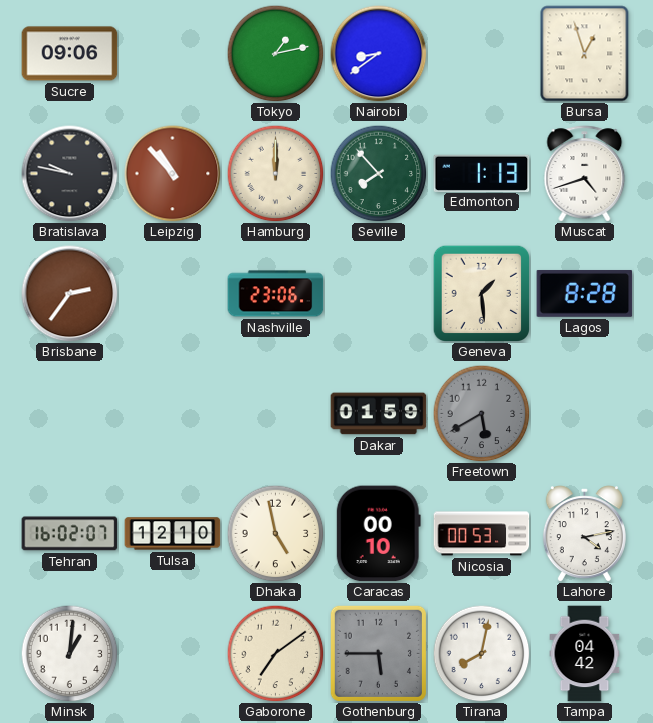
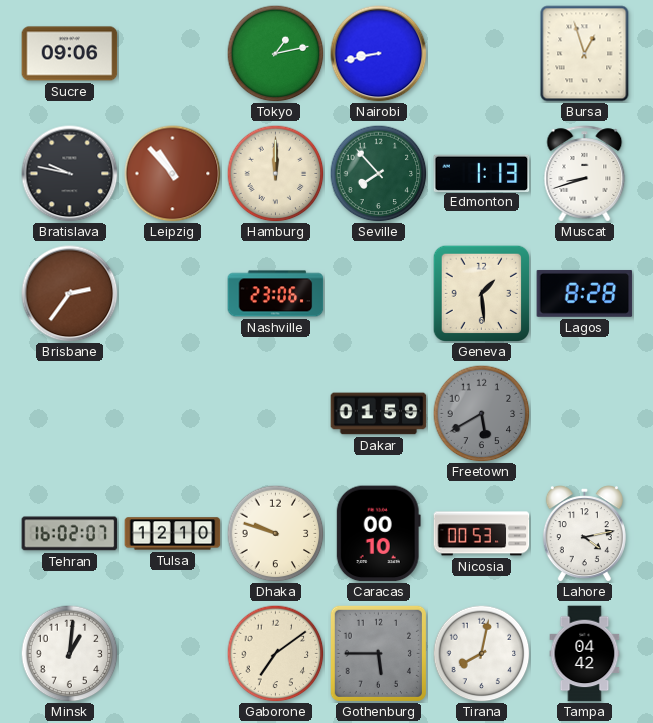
Nairobi: 8:39 -> 8:43
Muscat: 4:42 -> 8:42
Dhaka: 4:58 -> 9:48
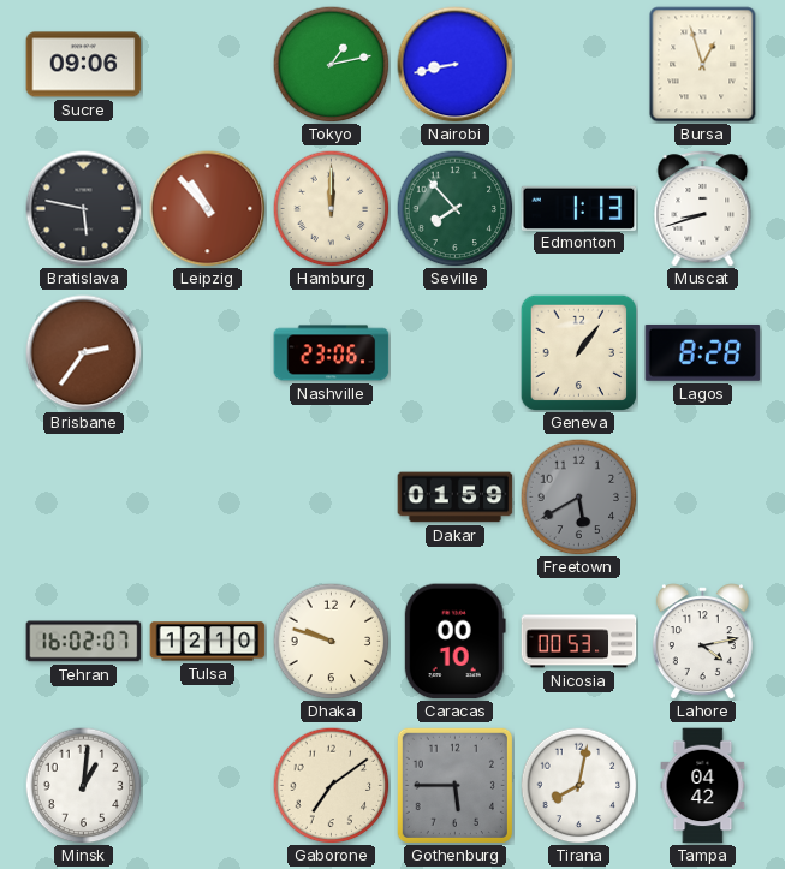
Bratislava: 9:47 -> 5:47
Geneva: 1:29 -> 1:06
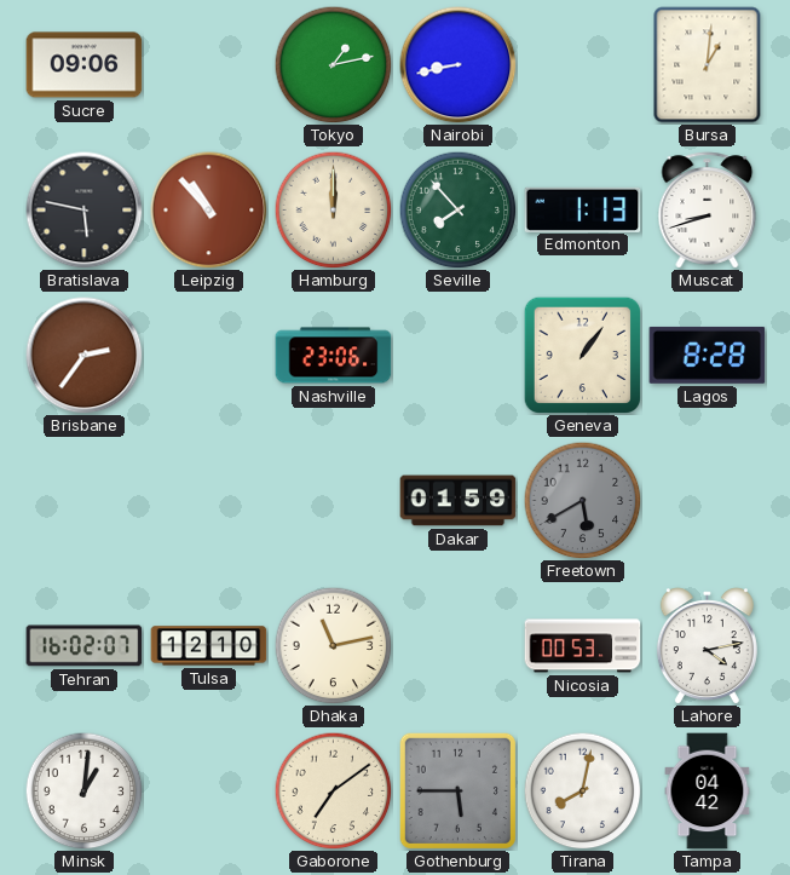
Bursa: 12:57 -> 1:01
Dhaka: 9:48 -> 11:13
Caracas: 00:10 -> none
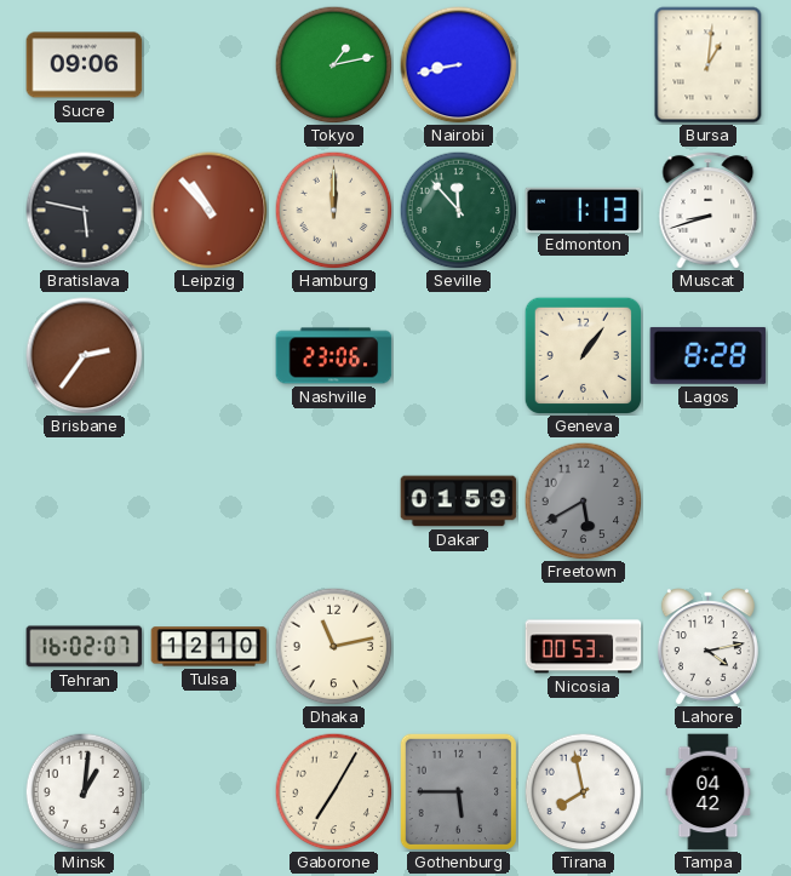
Seville: 7:53 -> 11:53
Gaborone: 7:09 -> 7:05
Tirana: 8:02 -> 7:58
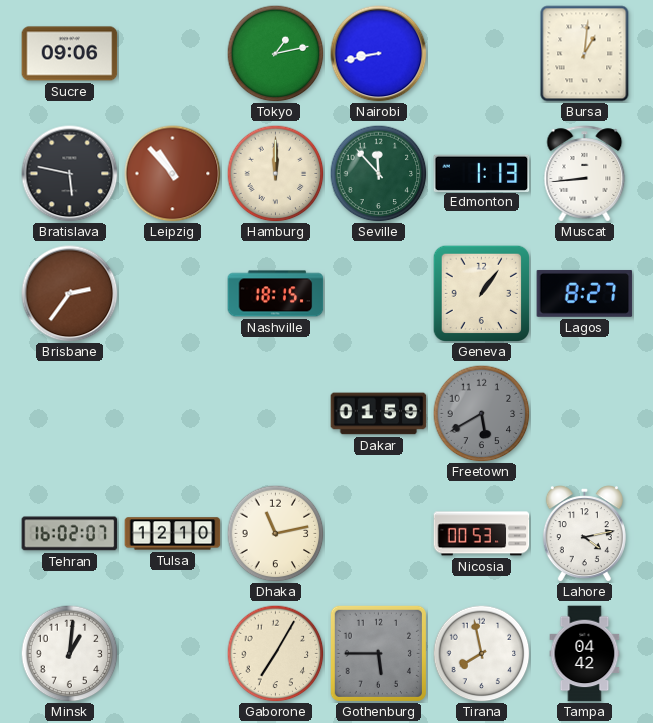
Muscat: 8:42 -> 8:44
Nashville: 23:06 -> 18:15
Lagos: 8:28 -> 8:27
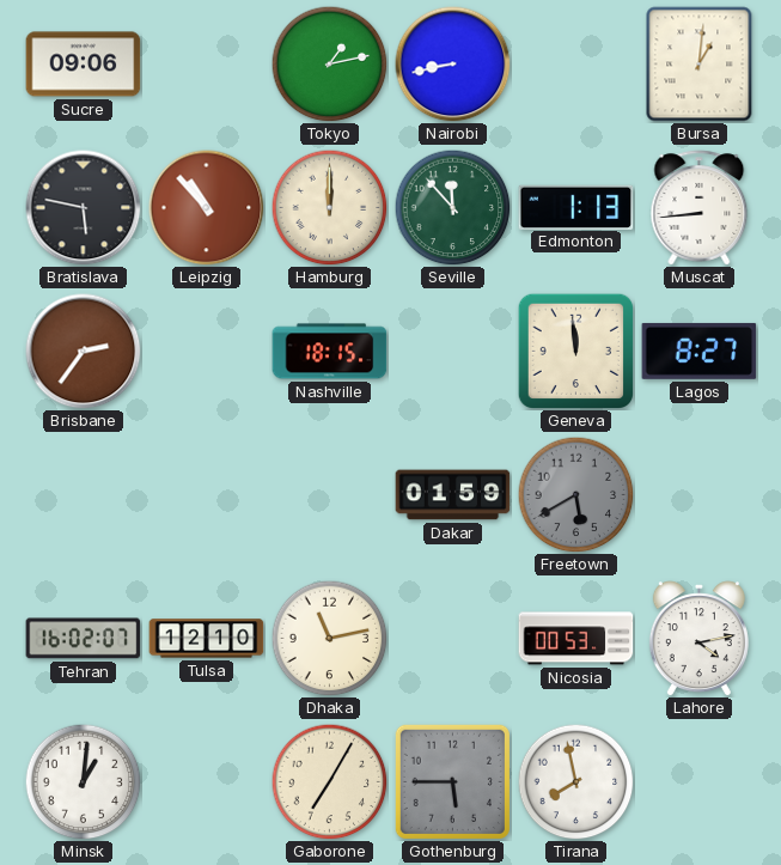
Geneva: 1:06 -> 11:59
Tampa: 04:42 -> none
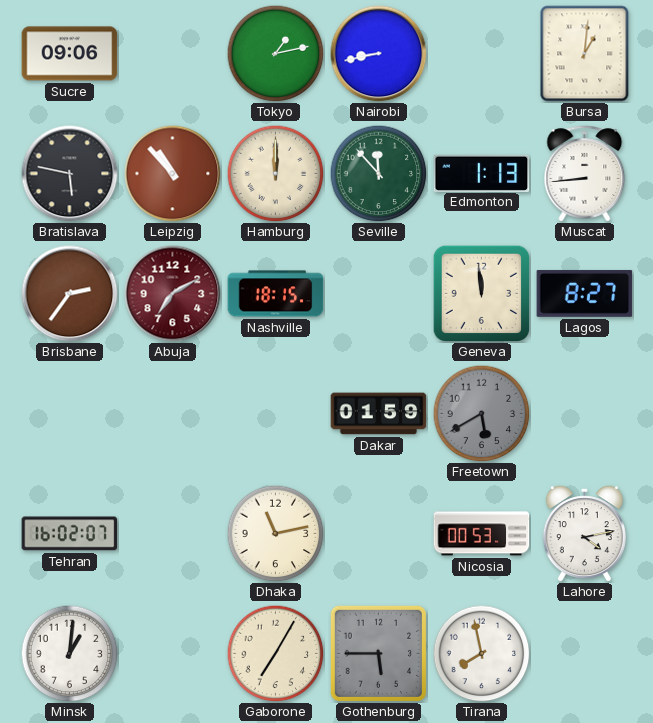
Abuja: none -> 7:10
Tulsa: 12:10 -> none
